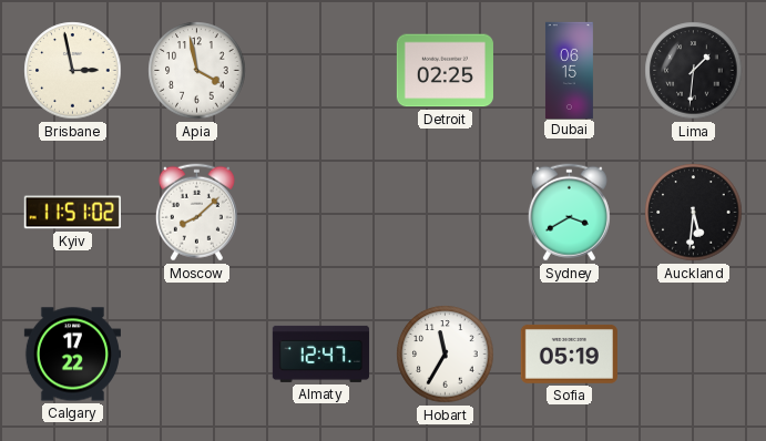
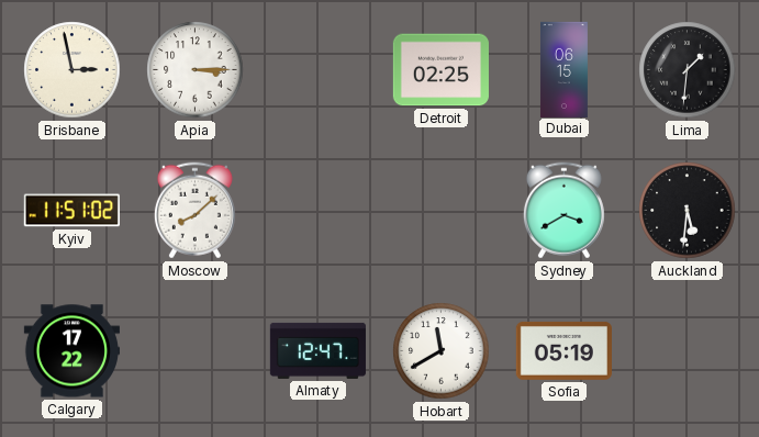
Apia: 3:58 -> 3:15
Hobart: 11:35 -> 11:40
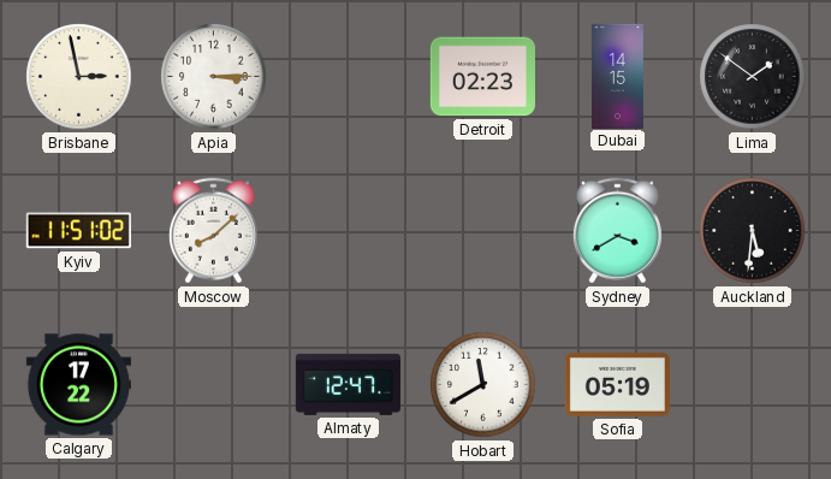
Detroit: 02:25 -> 02:23
Dubai: 06:15 -> 14:15
Lima: 1:31 -> 1:51
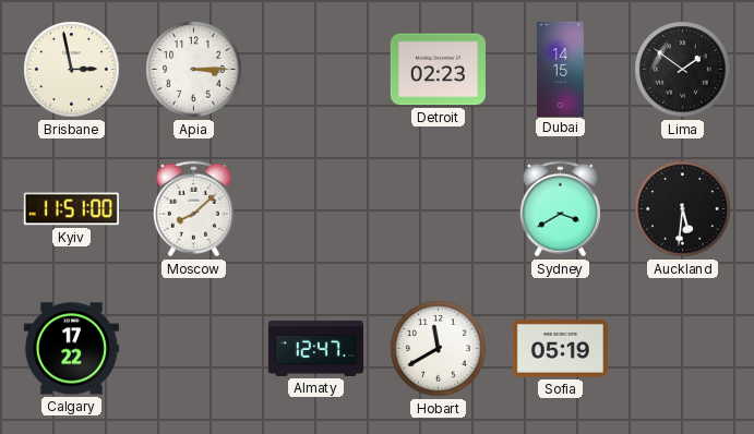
Kyiv: 11:51:02 -> 11:51:00
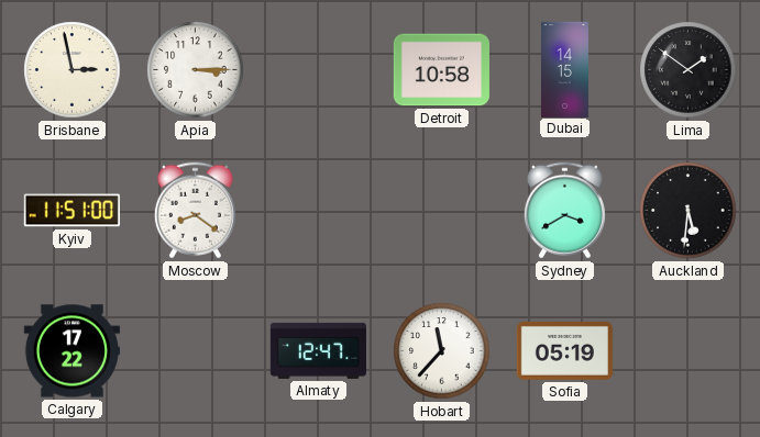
Detroit: 02:23 -> 10:58
Moscow: 8:08 -> 8:21
Hobart: 11:40 -> 11:37
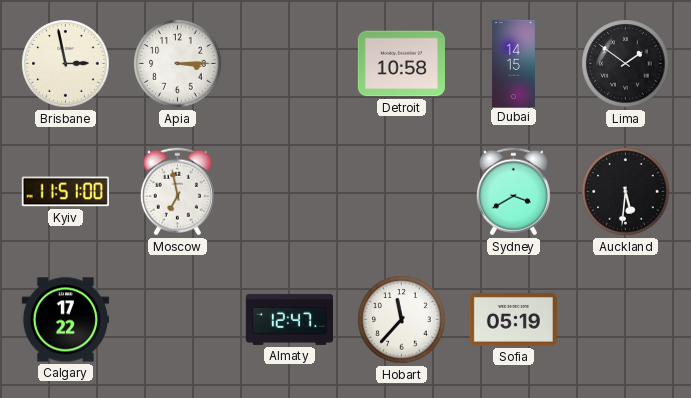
Moscow: 8:21 -> 6:58
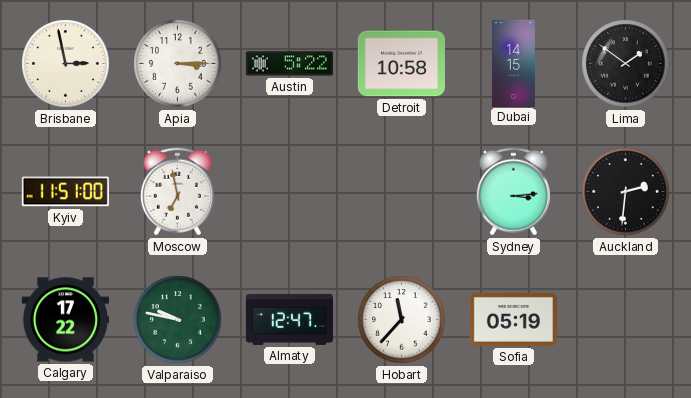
Austin: none -> 5:22
Sydney: 3:40 -> 3:14
Auckland: 5:31 -> 2:31
Valparaiso: none -> 9:47
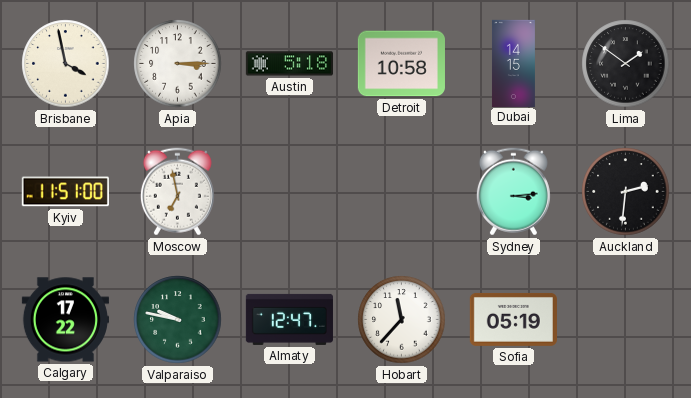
Brisbane: 2:58 -> 3:58
Austin: 5:22 -> 5:18
